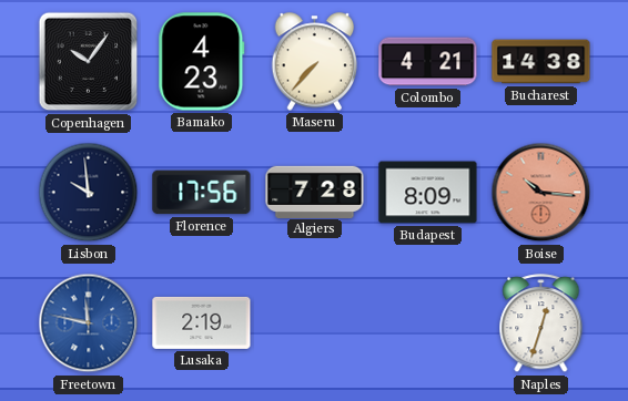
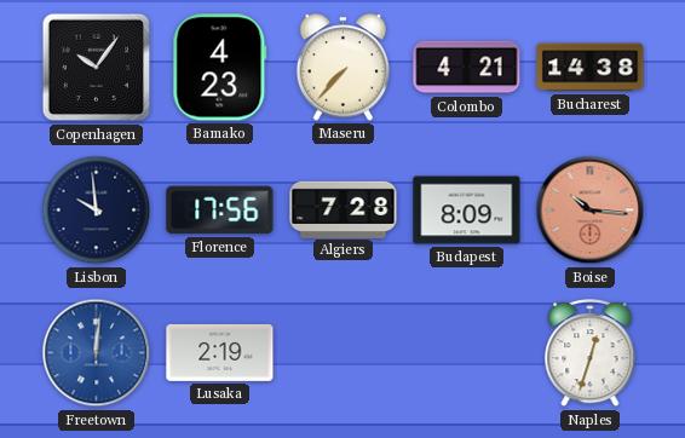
Freetown: 11:47 -> 12:01
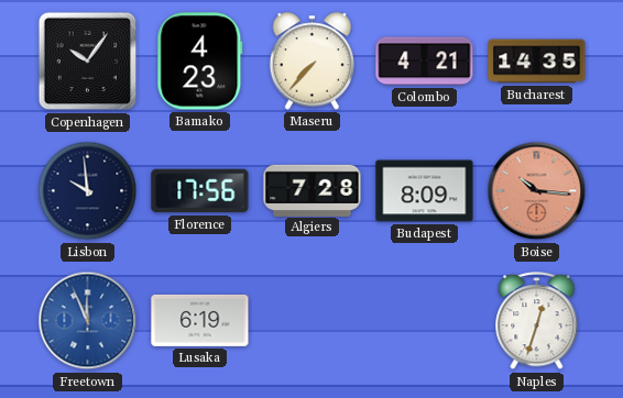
Bucharest: 14:38 -> 14:35
Freetown: 12:01 -> 11:56
Lusaka: 2:19 -> 6:19
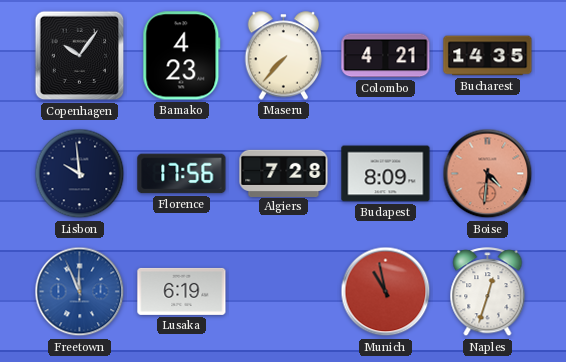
Boise: 10:16 -> 4:31
Munich: none -> 10:58
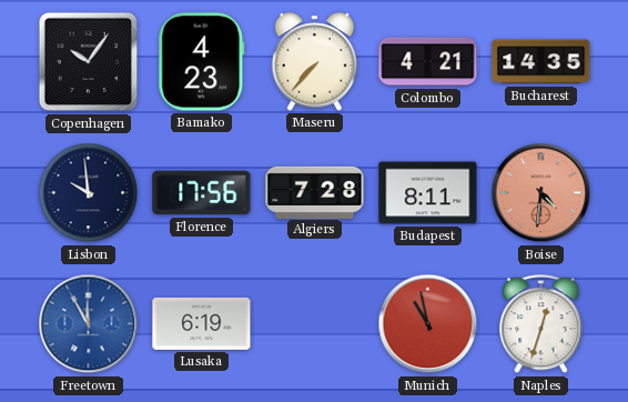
Budapest: 8:09 -> 8:11
Freetown: 11:56 -> 11:55
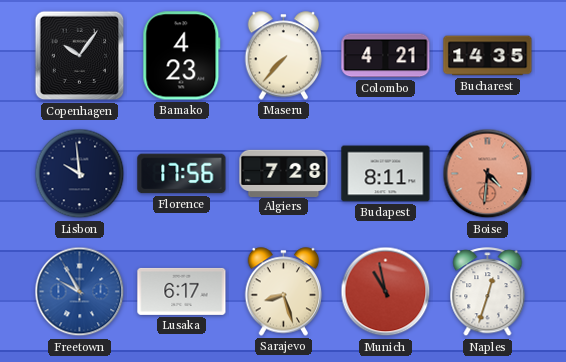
Freetown: 11:55 -> 9:55
Lusaka: 6:19 -> 6:17
Sarajevo: none -> 8:27
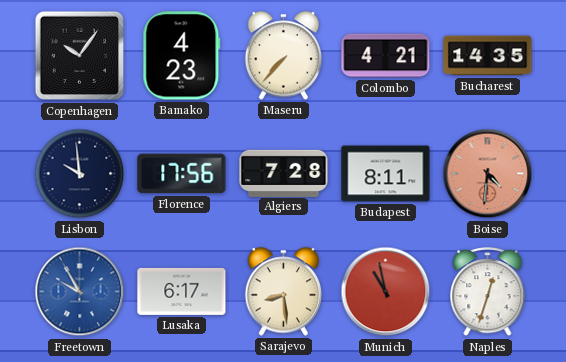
Sarajevo: 8:27 -> 8:29
